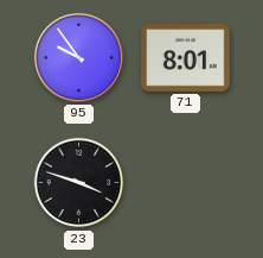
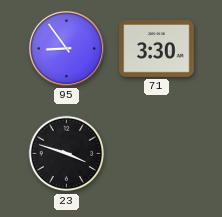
95: 9:54 -> 8:54
71: 8:01 -> 3:30
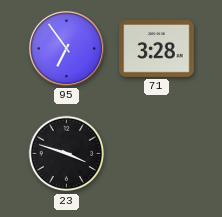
95: 8:54 -> 6:54
71: 3:30 -> 3:28
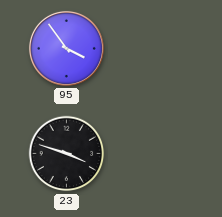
95: 6:54 -> 3:54
71: 3:28 -> none
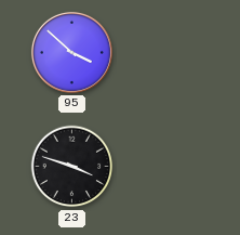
95: 3:54 -> 3:52
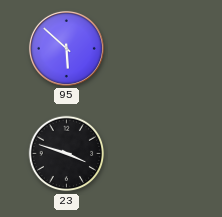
95: 3:52 -> 5:52
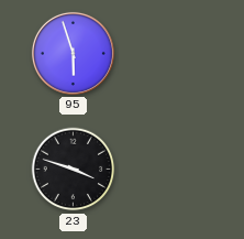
95: 5:52 -> 5:57
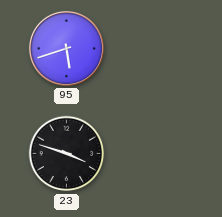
95: 5:57 -> 5:42
